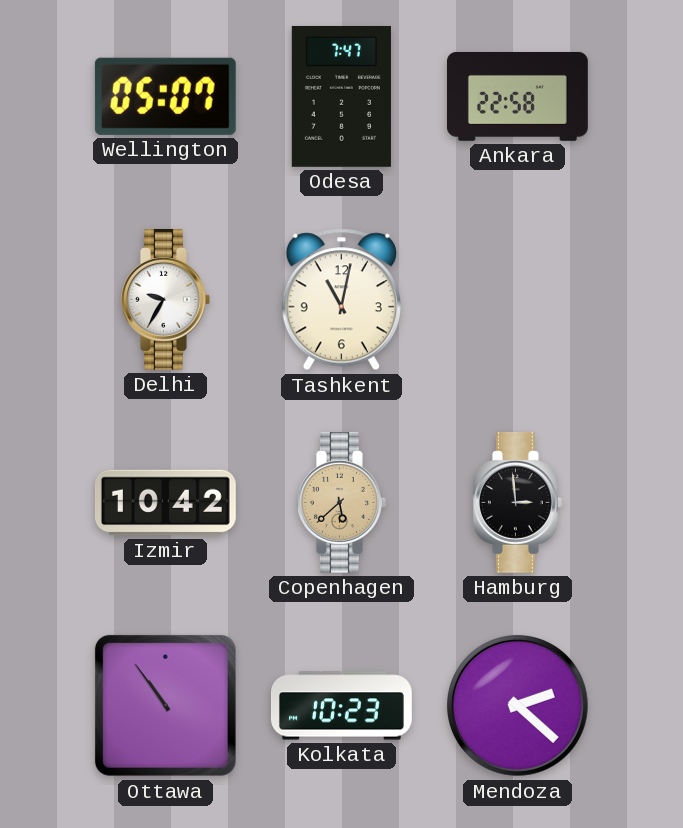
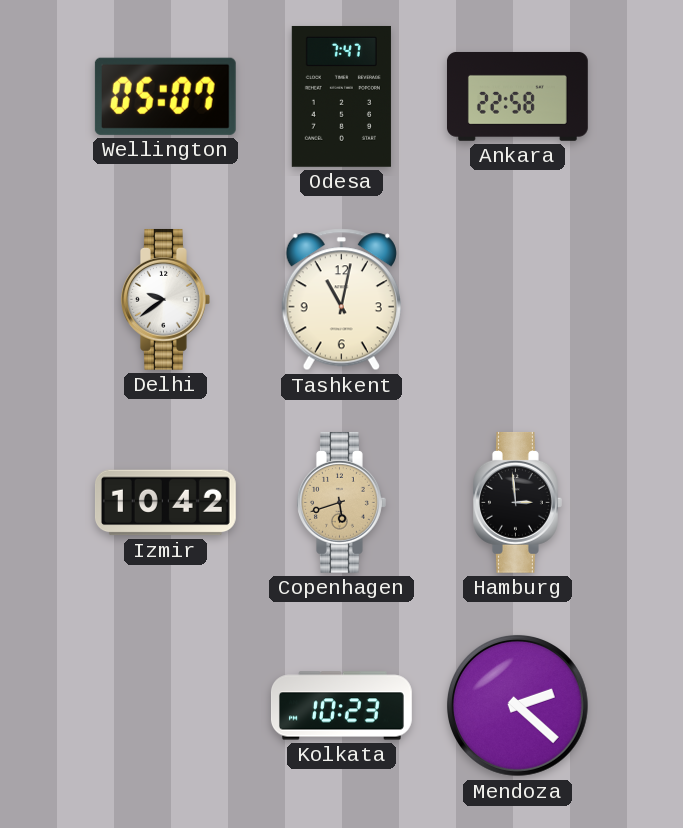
Delhi: 9:35 -> 9:39
Copenhagen: 5:38 -> 5:42
Ottawa: 10:54 -> none
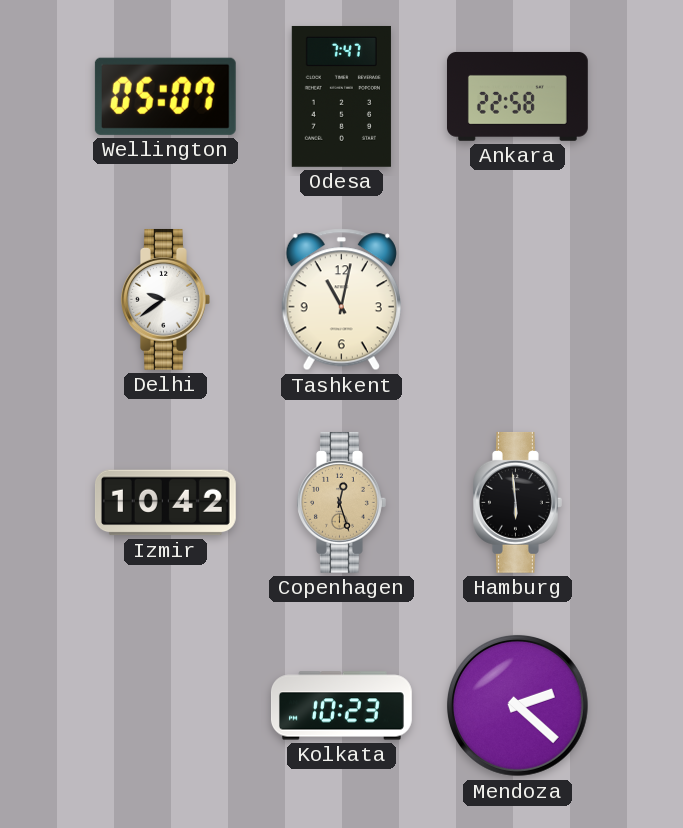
Copenhagen: 5:42 -> 12:27
Hamburg: 2:59 -> 5:59
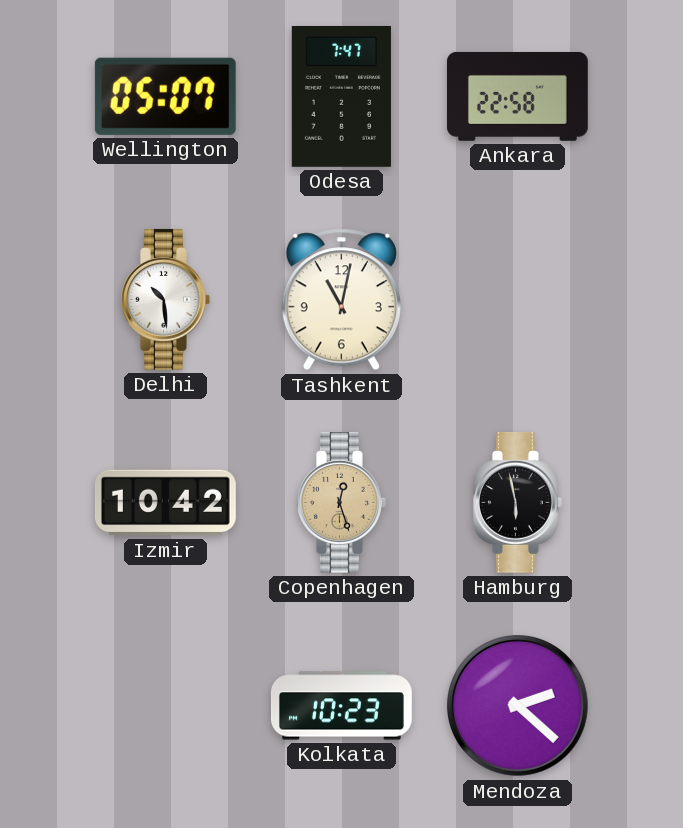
Delhi: 9:39 -> 10:29
Hamburg: 5:59 -> 5:58
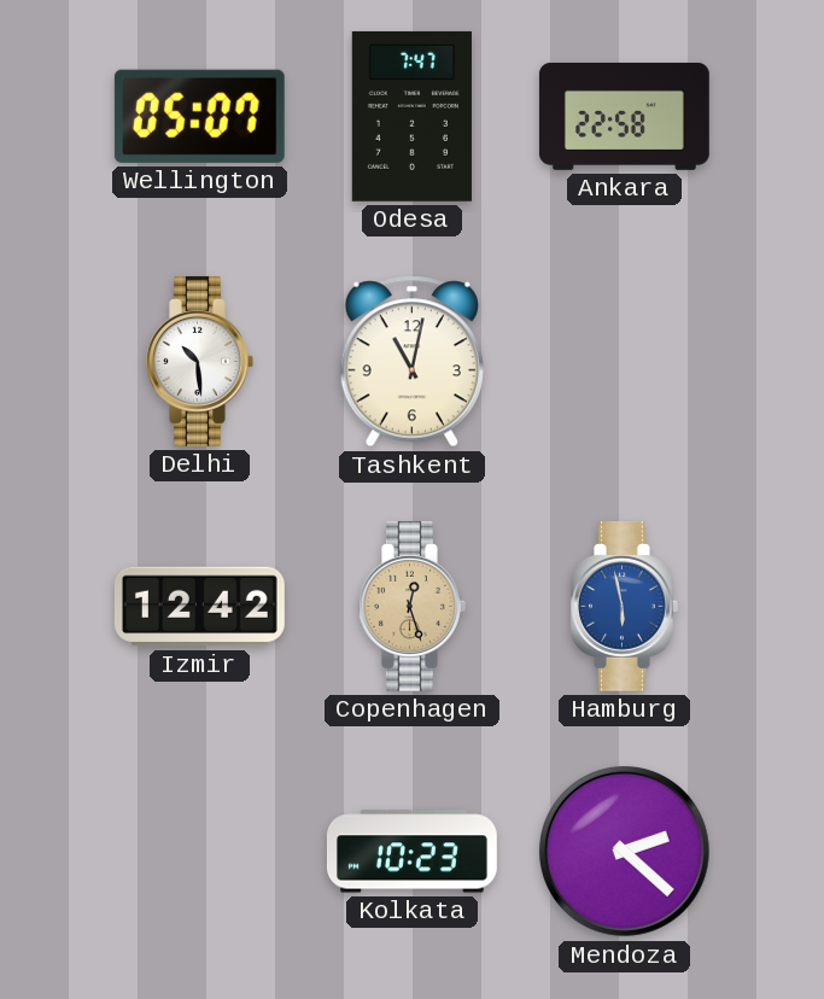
Izmir: 10:42 -> 12:42
Hamburg dial: black -> blue
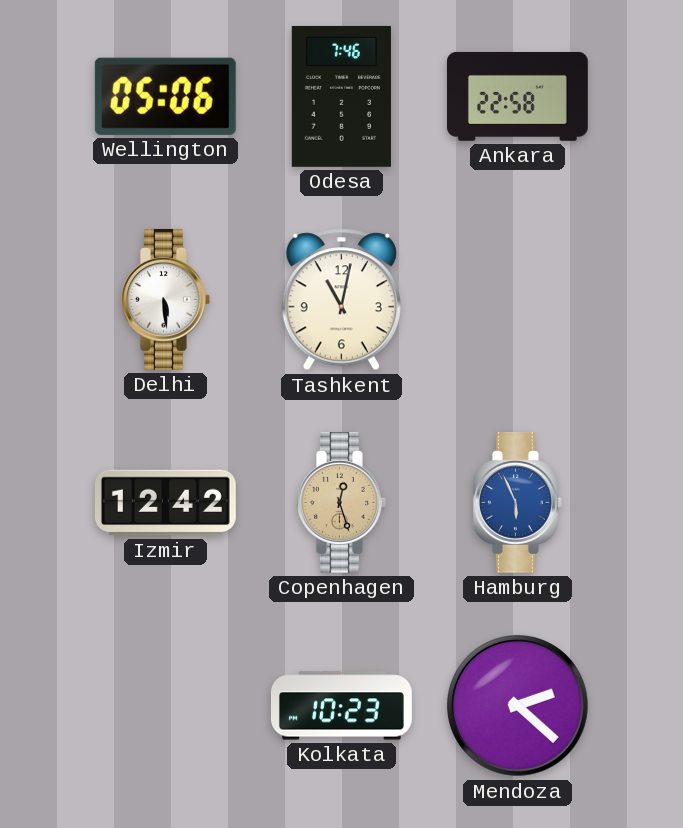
Wellington: 05:07 -> 05:06
Odesa: 7:47 -> 7:46
Delhi: 10:29 -> 5:29
Hamburg: 5:58 -> 5:56
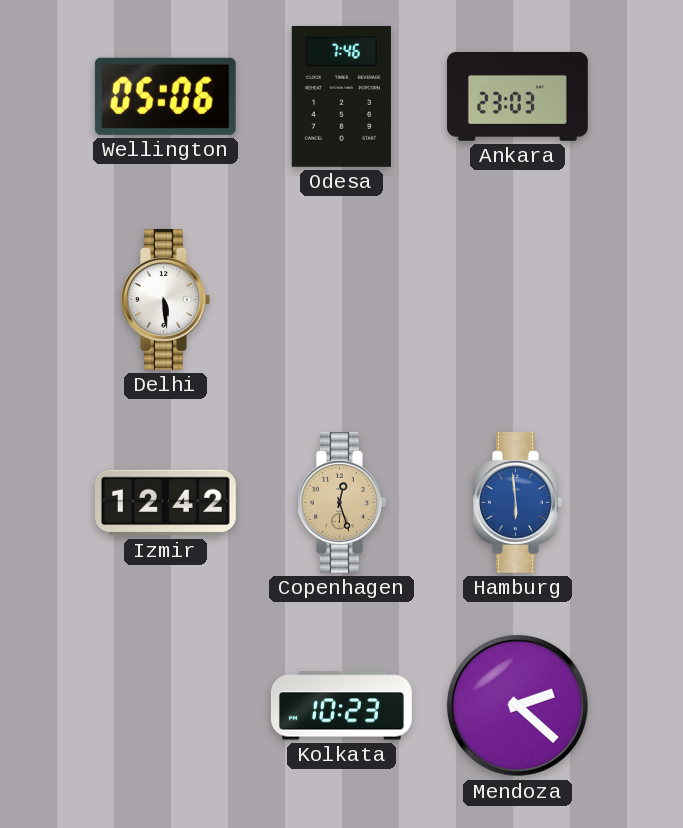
Ankara: 22:58 -> 23:03
Tashkent: 11:02 -> none
Hamburg: 5:56 -> 5:59
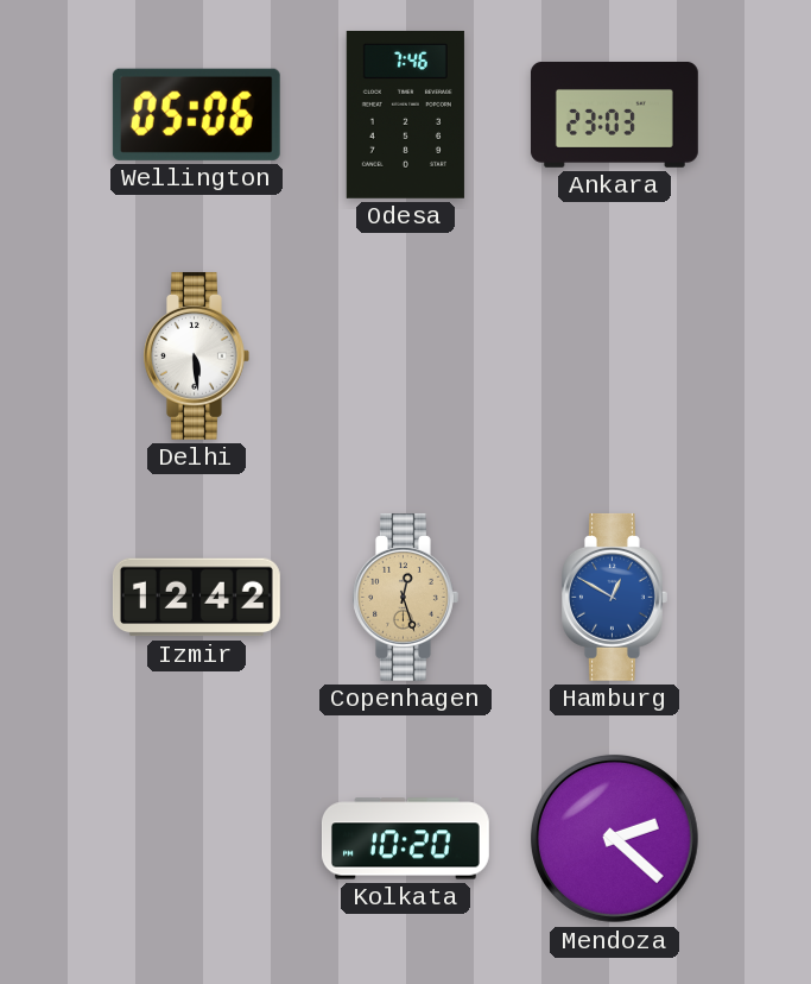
Hamburg: 5:59 -> 12:50
Kolkata: 10:23 -> 10:20
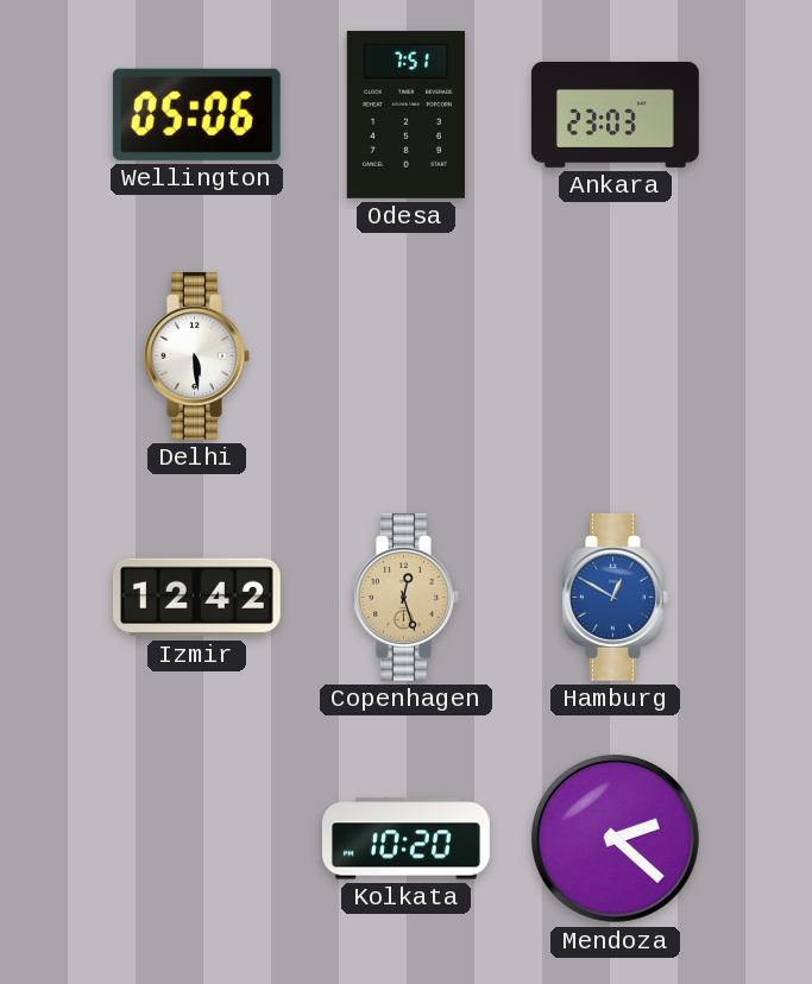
Odesa: 7:46 -> 7:51
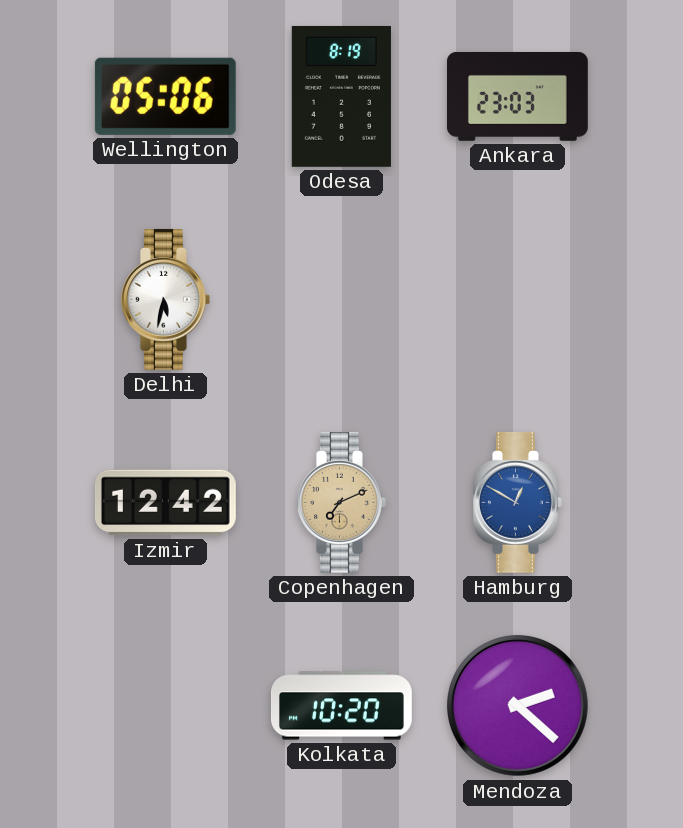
Odesa: 7:51 -> 8:19
Delhi: 5:29 -> 5:32
Copenhagen: 12:27 -> 7:11
